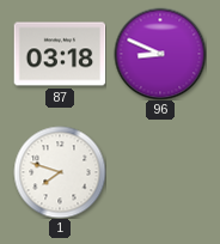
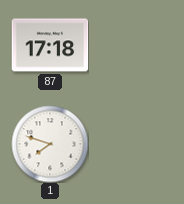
87: 03:18 -> 17:18
96: 8:49 -> none
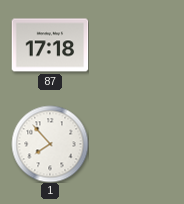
1: 7:48 -> 7:53
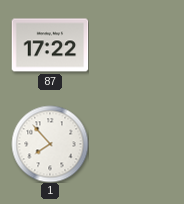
87: 17:18 -> 17:22
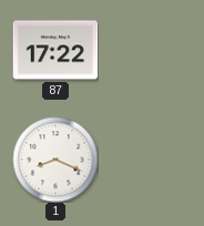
1: 7:53 -> 8:19
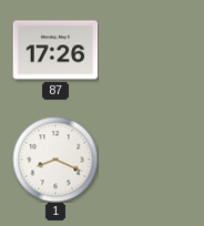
87: 17:22 -> 17:26
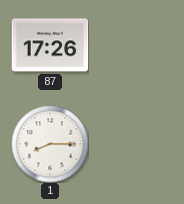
1: 8:19 -> 8:15
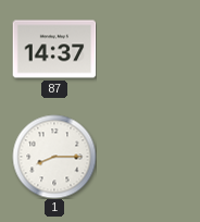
87: 17:26 -> 14:37
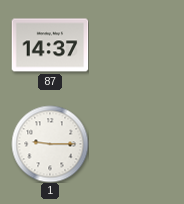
1: 8:15 -> 9:15
